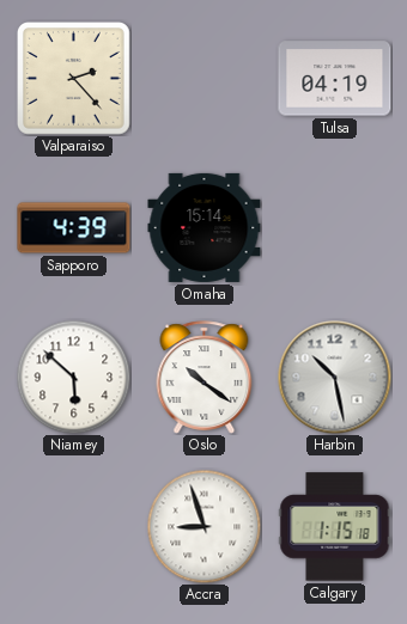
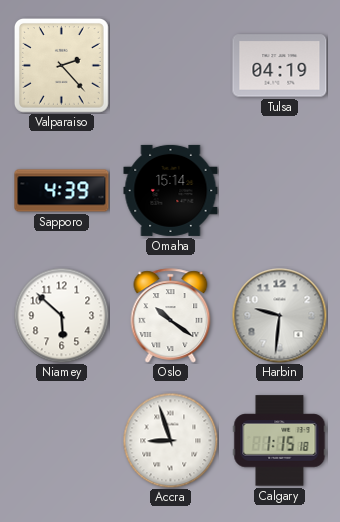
Harbin: 10:28 -> 9:31
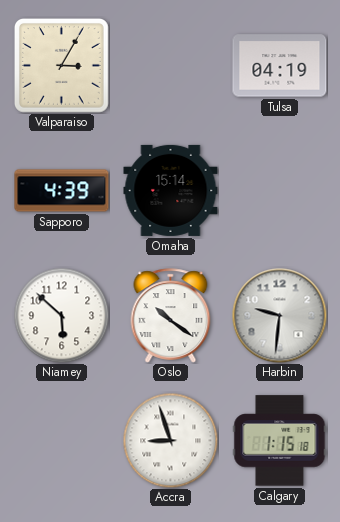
Valparaiso: 2:23 -> 3:05
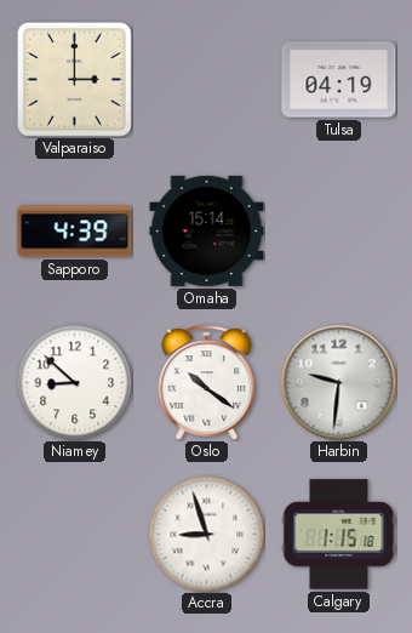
Valparaiso: 3:05 -> 3:00
Niamey: 5:52 -> 8:52
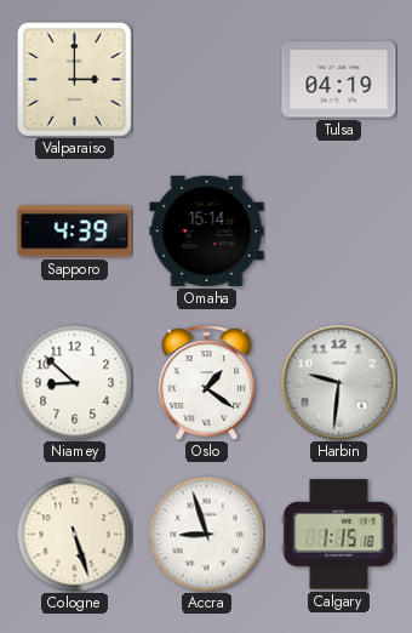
Oslo: 10:21 -> 1:21
Cologne: none -> 5:27
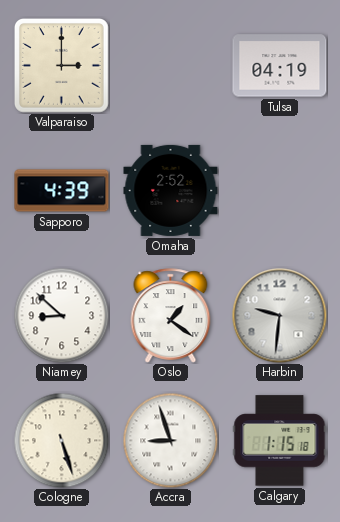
Omaha: 15:14 -> 2:52
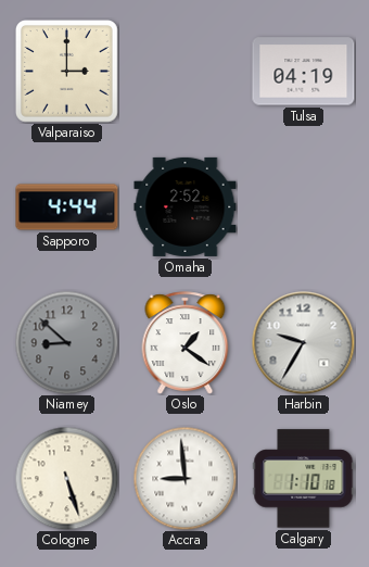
Sapporo: 4:39 -> 4:44
Niamey dial: white -> grey
Harbin: 9:31 -> 9:35
Accra: 8:57 -> 8:59
Calgary: 1:15 -> 1:10
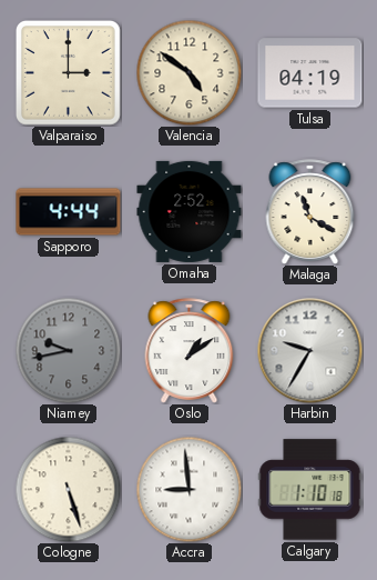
Valencia: none -> 4:51
Malaga: none -> 11:20
Niamey: 8:52 -> 9:43
Oslo: 1:21 -> 1:09
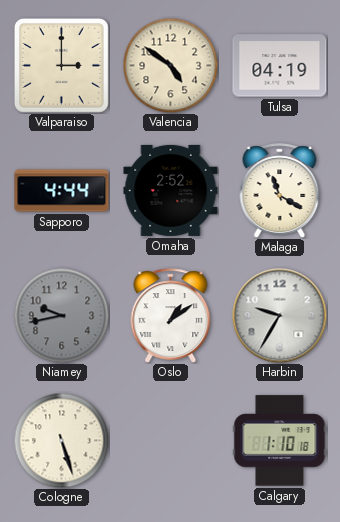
Accra: 8:59 -> none
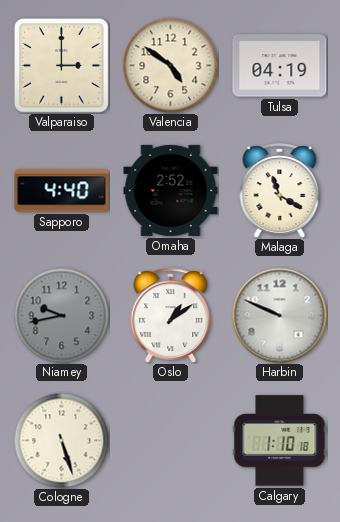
Sapporo: 4:44 -> 4:40
Harbin: 9:35 -> 9:49
